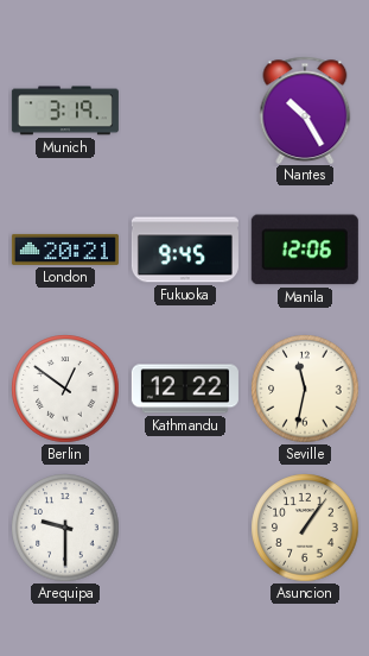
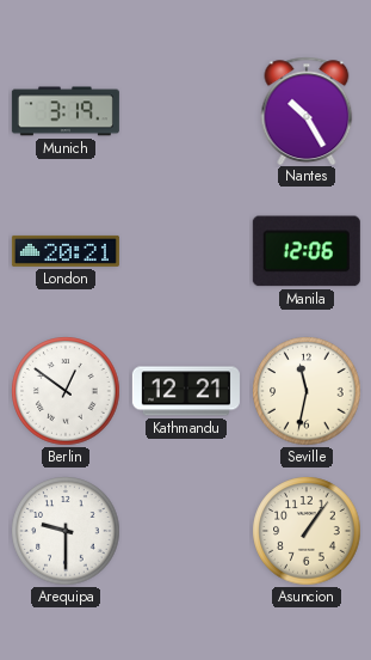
Fukuoka: 9:45 -> none
Kathmandu: 12:22 -> 12:21
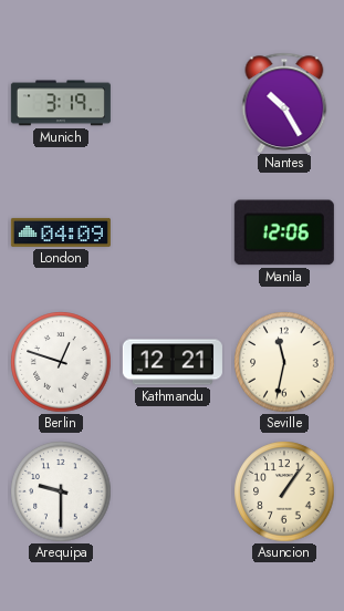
London: 20:21 -> 04:09
Berlin: 12:51 -> 12:48
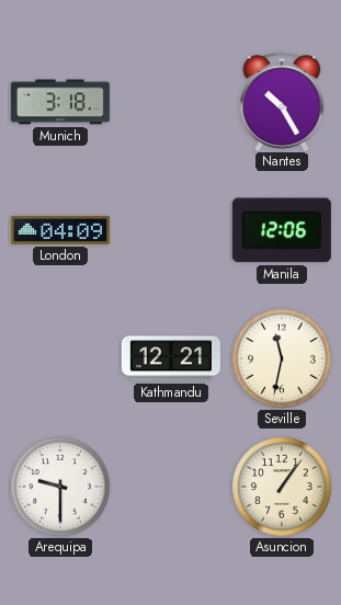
Munich: 3:19 -> 3:18
Berlin: 12:48 -> none
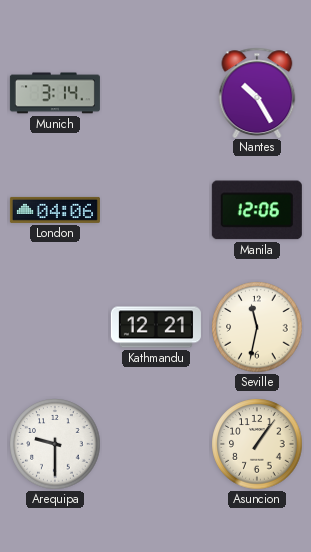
Munich: 3:18 -> 3:14
London: 04:09 -> 04:06
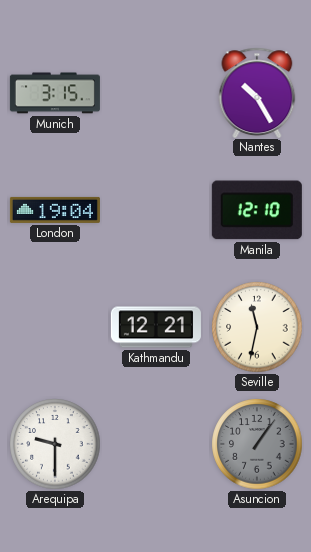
Munich: 3:14 -> 3:15
London: 04:06 -> 19:04
Manila: 12:06 -> 12:10
Asuncion dial: cream -> grey
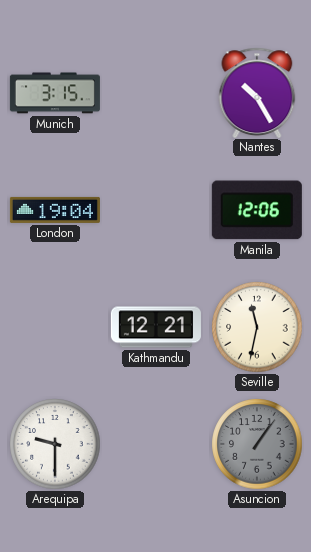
Manila: 12:10 -> 12:06
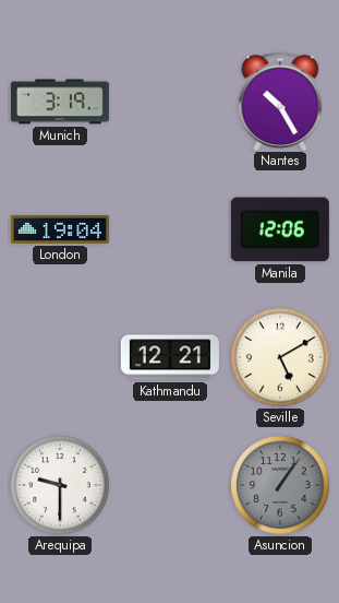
Munich: 3:15 -> 3:19
Seville: 11:32 -> 5:10
